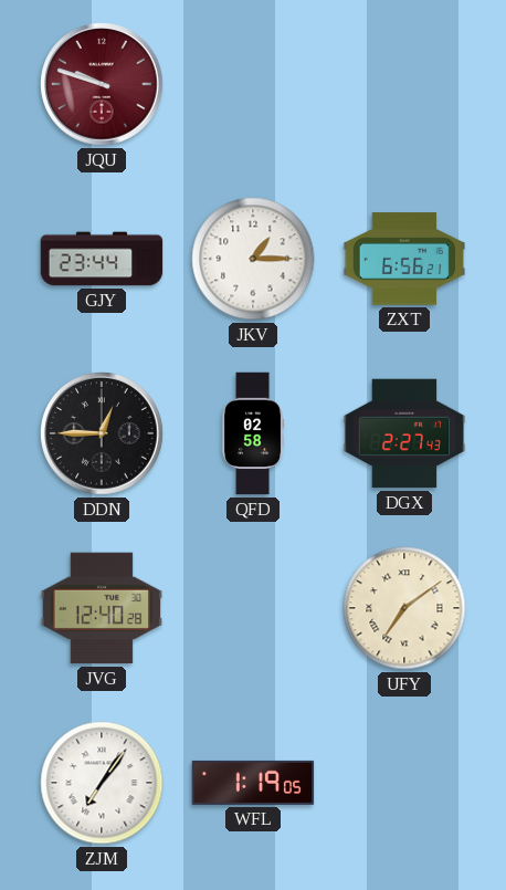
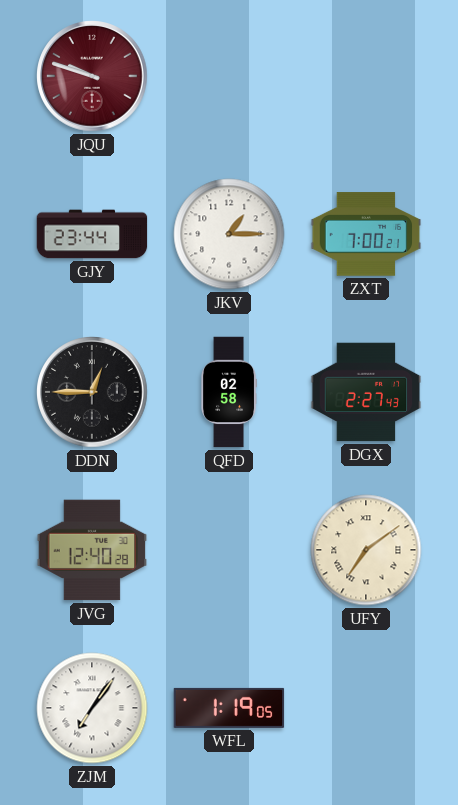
ZXT: 6:56 -> 7:00
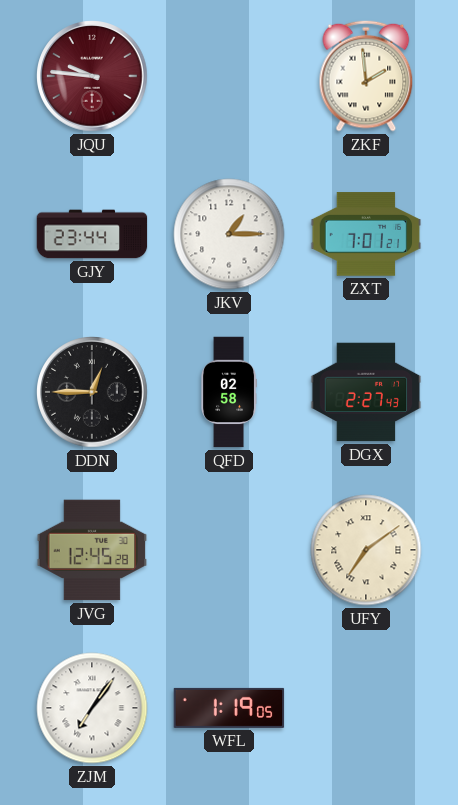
JQU: 9:48 -> 9:46
ZKF: none -> 1:59
ZXT: 7:00 -> 7:01
JVG: 12:40 -> 12:45
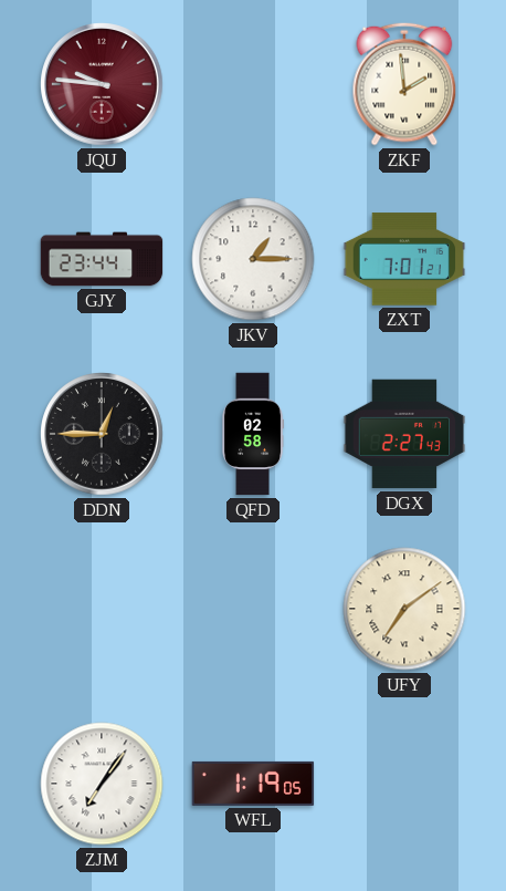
JVG: 12:45 -> none
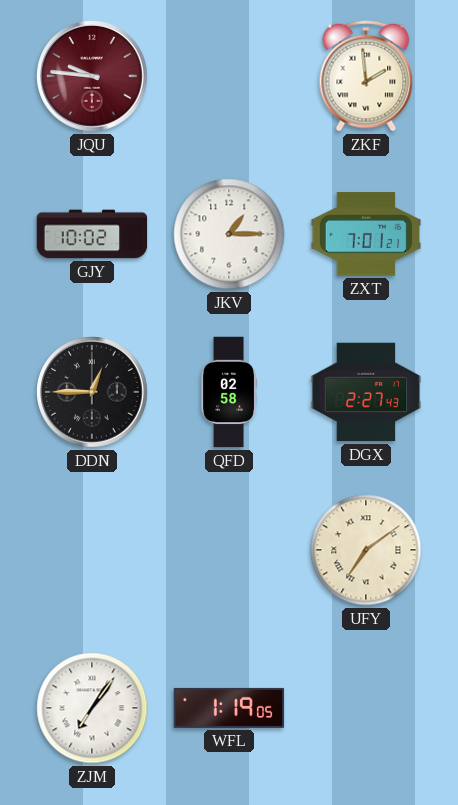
GJY: 23:44 -> 10:02
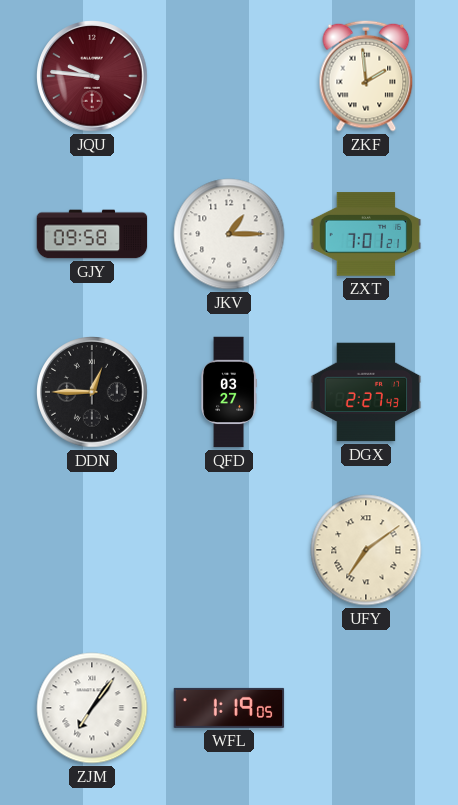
GJY: 10:02 -> 09:58
QFD: 02:58 -> 03:27
